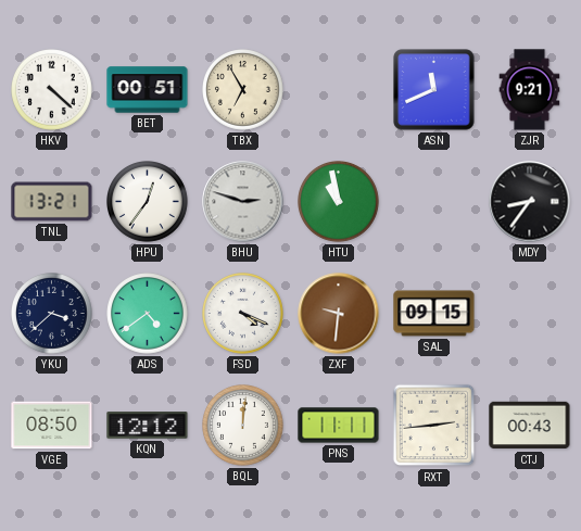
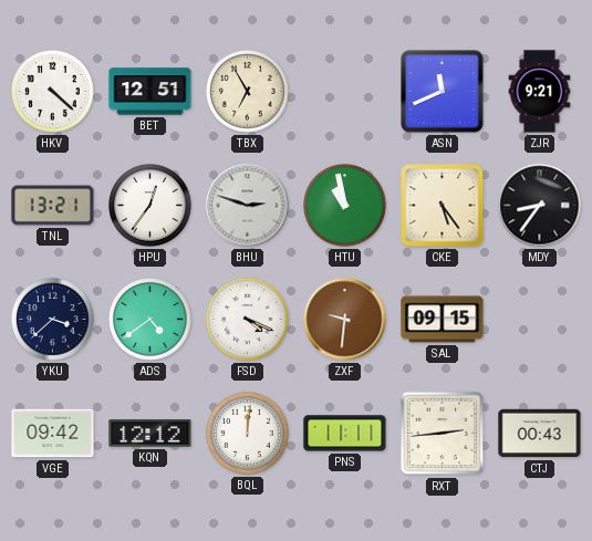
BET: 00:51 -> 12:51
CKE: none -> 5:24
VGE: 08:50 -> 09:42
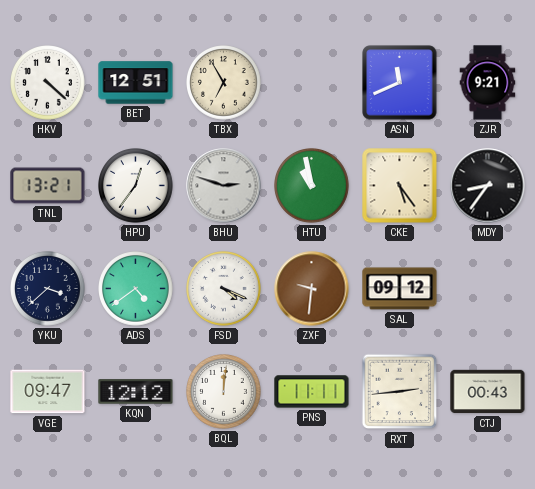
SAL: 09:15 -> 09:12
VGE: 09:42 -> 09:47
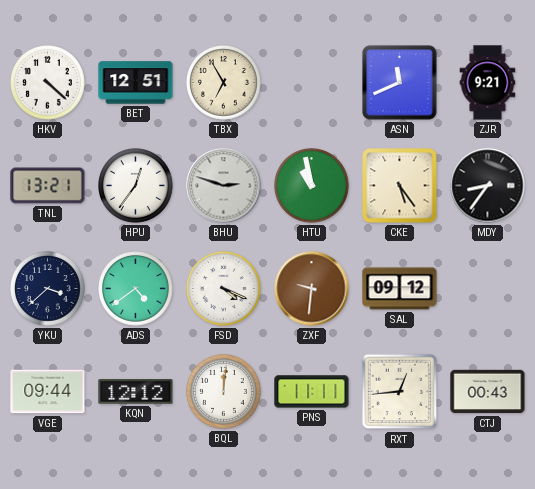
VGE: 09:47 -> 09:44
RXT: 2:44 -> 12:44
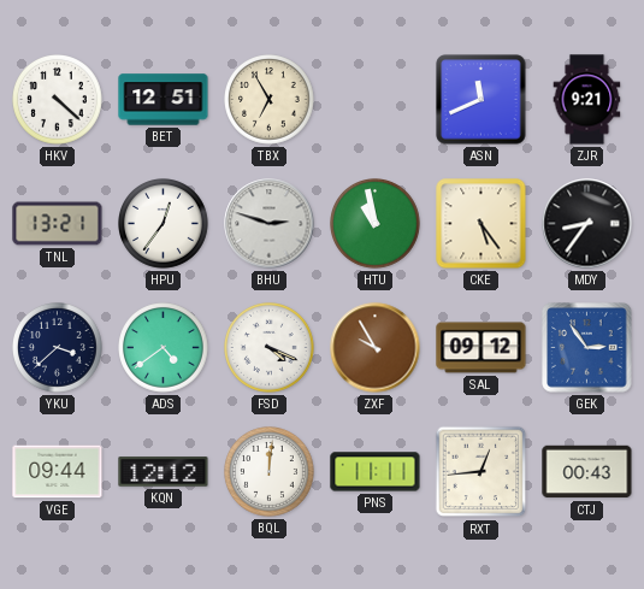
ZXF: 9:31 -> 9:55
GEK: none -> 2:54
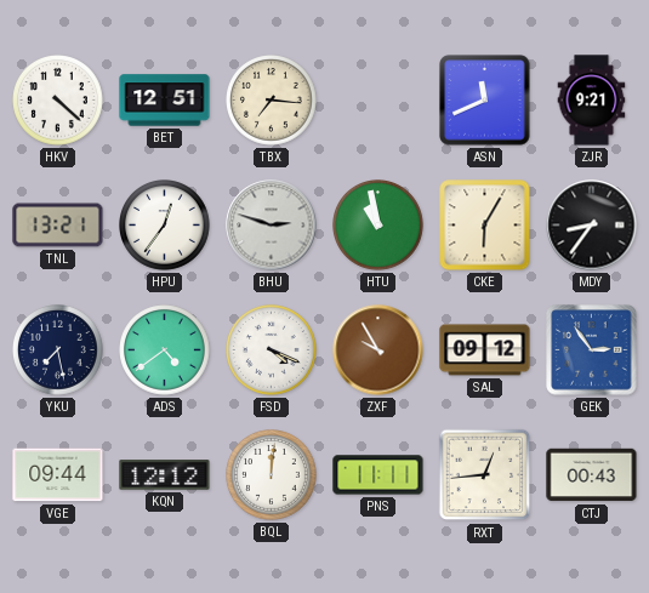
TBX: 6:55 -> 7:16
CKE: 5:24 -> 6:05
YKU: 3:38 -> 7:28
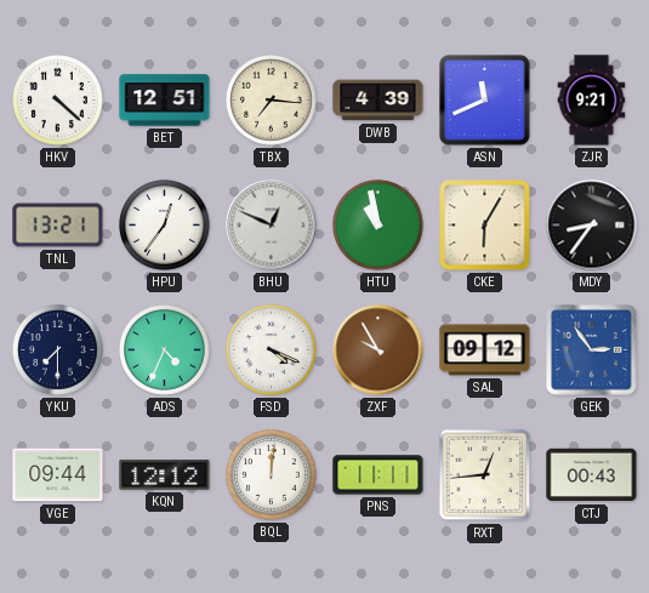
DWB: none -> 4:39
BHU: 2:48 -> 12:49
YKU: 7:28 -> 7:30
ADS: 4:39 -> 4:34
